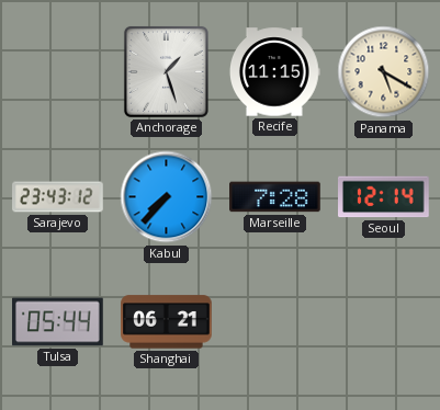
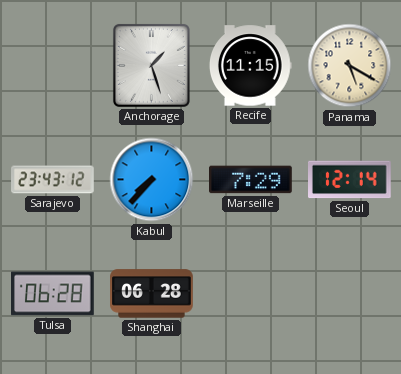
Marseille: 7:28 -> 7:29
Tulsa: 05:44 -> 06:28
Shanghai: 06:21 -> 06:28
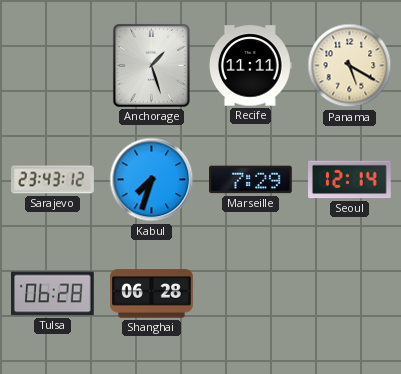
Recife: 11:15 -> 11:11
Kabul: 7:37 -> 7:33
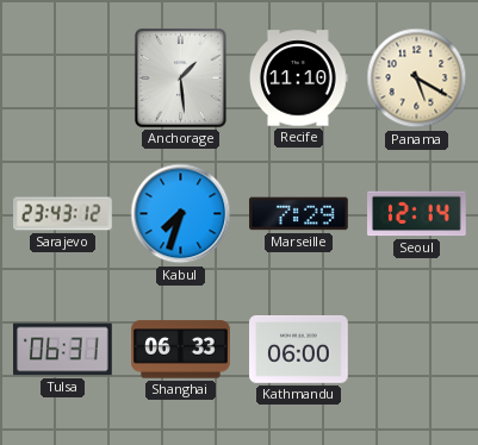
Anchorage: 1:27 -> 1:29
Recife: 11:11 -> 11:10
Tulsa: 06:28 -> 06:31
Shanghai: 06:28 -> 06:33
Kathmandu: none -> 06:00
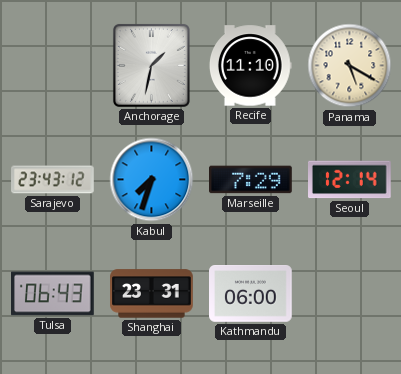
Anchorage: 1:29 -> 1:32
Tulsa: 06:31 -> 06:43
Shanghai: 06:33 -> 23:31
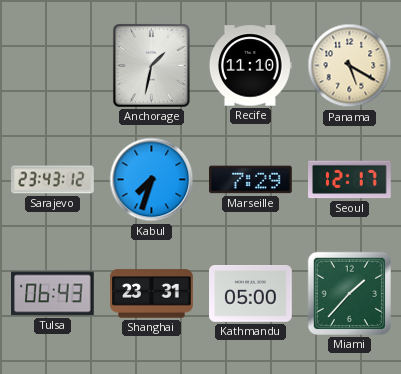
Seoul: 12:14 -> 12:17
Kathmandu: 06:00 -> 05:00
Miami: none -> 1:37
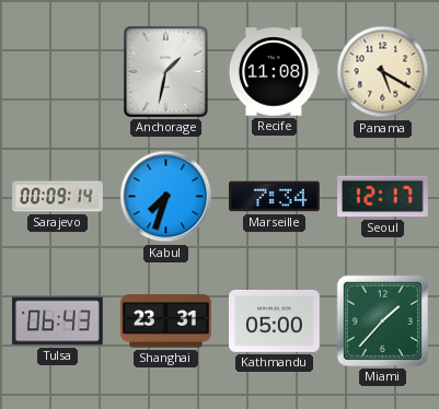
Recife: 11:10 -> 11:08
Sarajevo: 23:43 -> 00:09
Marseille: 7:29 -> 7:34
